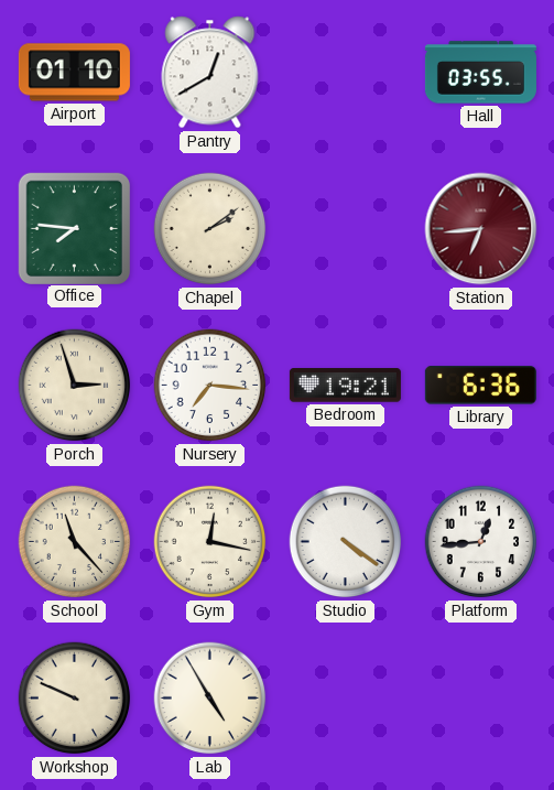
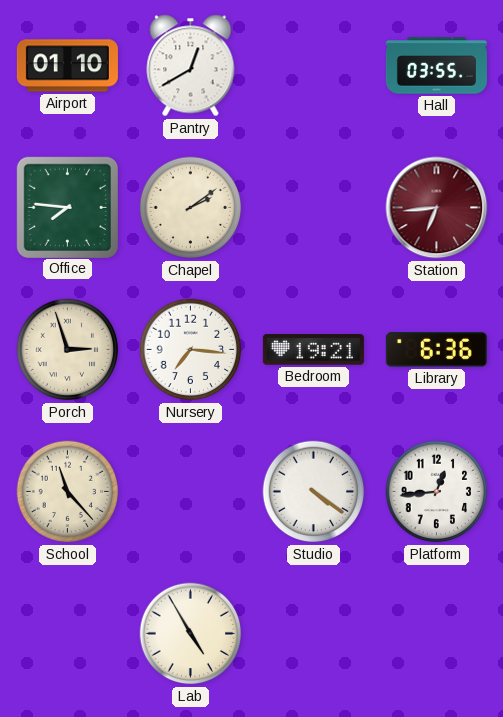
Gym: 12:17 -> none
Workshop: 9:49 -> none
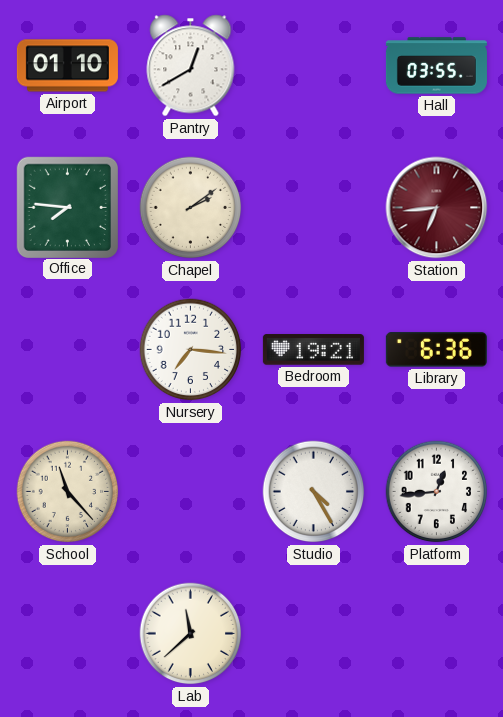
Porch: 2:57 -> none
Studio: 4:21 -> 4:25
Lab: 4:55 -> 11:38
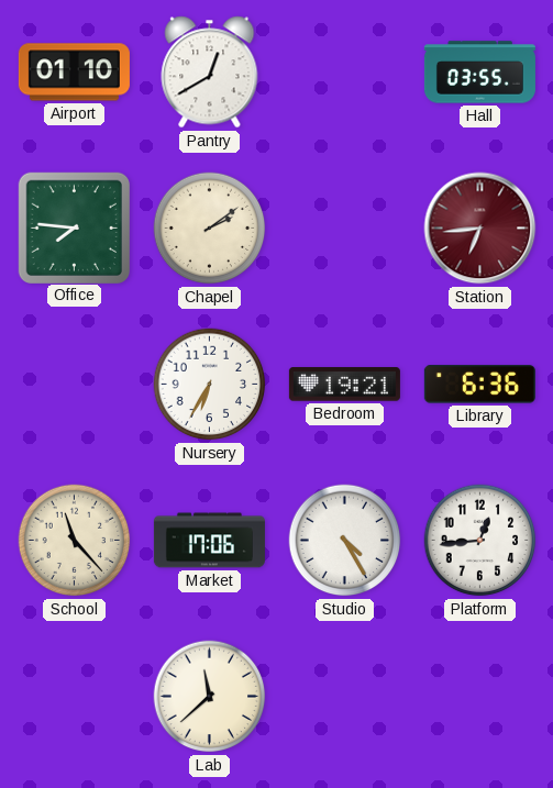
Nursery: 7:16 -> 6:35
Market: none -> 17:06
